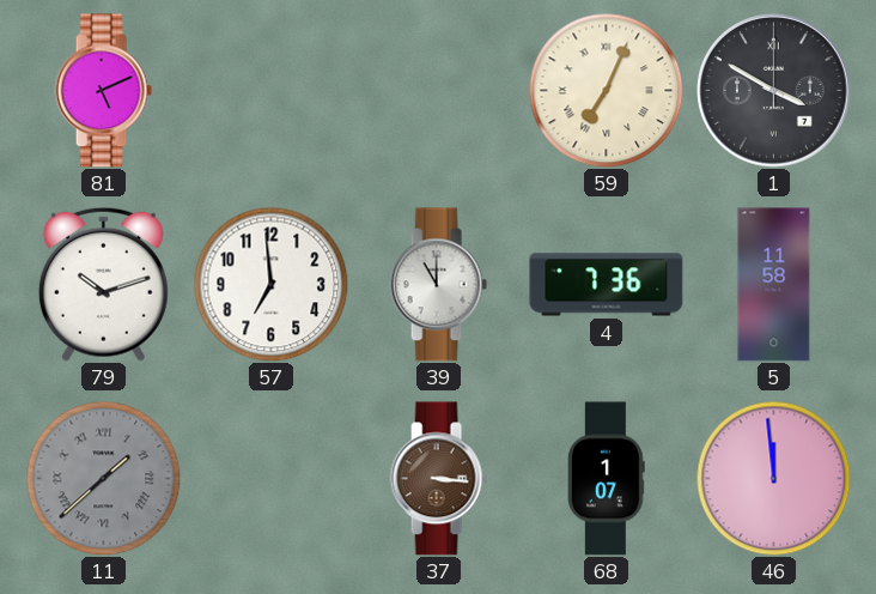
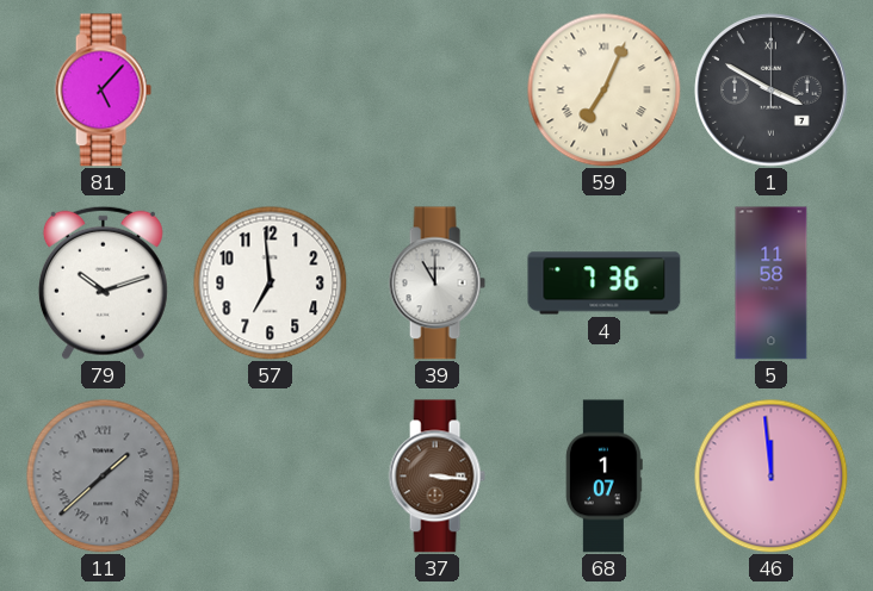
81: 5:11 -> 5:07
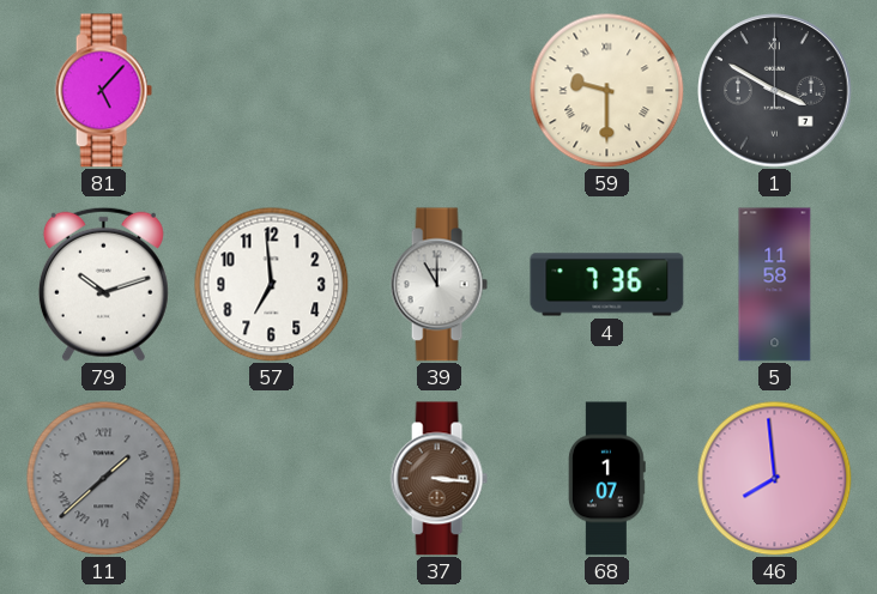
59: 7:04 -> 9:30
46: 11:59 -> 7:59
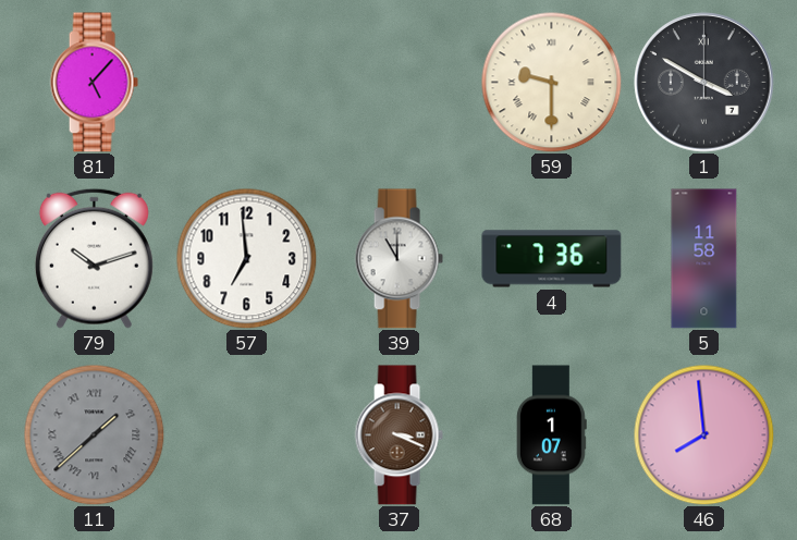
37: 3:16 -> 3:19
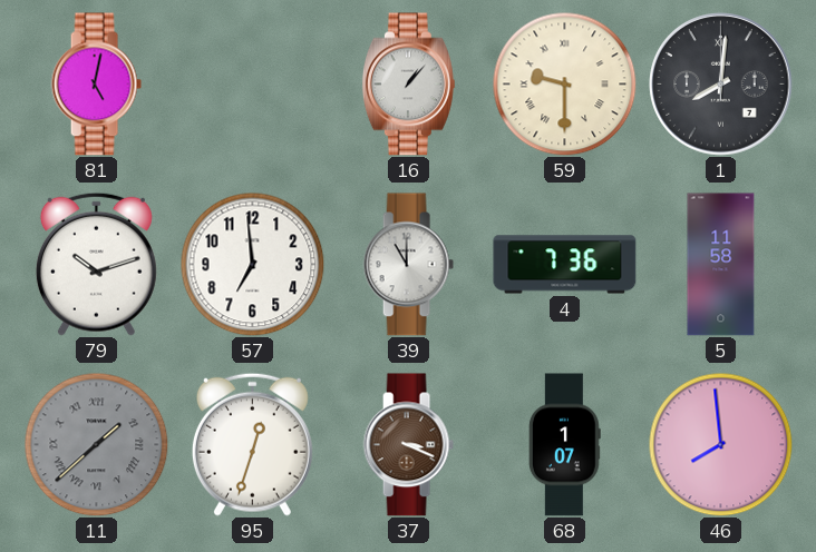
81: 5:07 -> 5:02
16: none -> 1:07
1: 3:50 -> 8:01
95: none -> 12:33
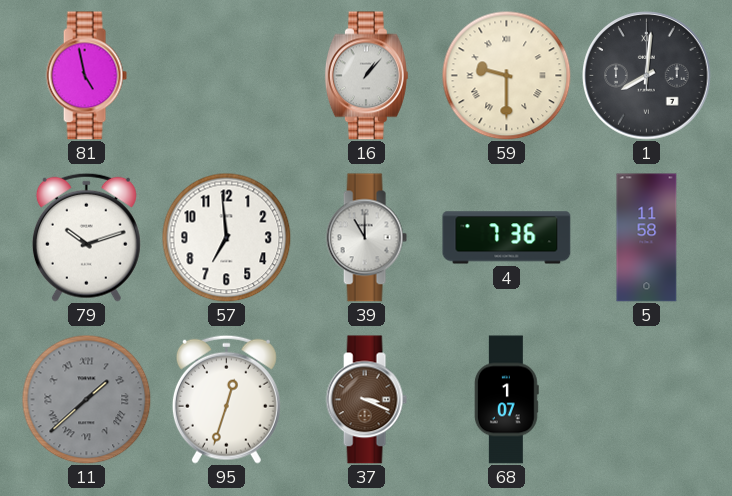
81: 5:02 -> 4:58
46: 7:59 -> none
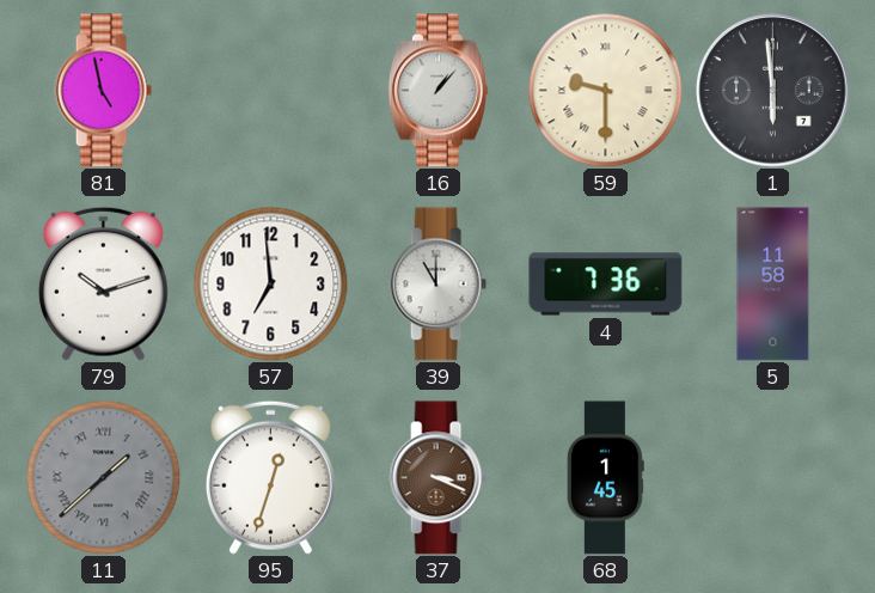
1: 8:01 -> 5:59
68: 1:07 -> 1:45
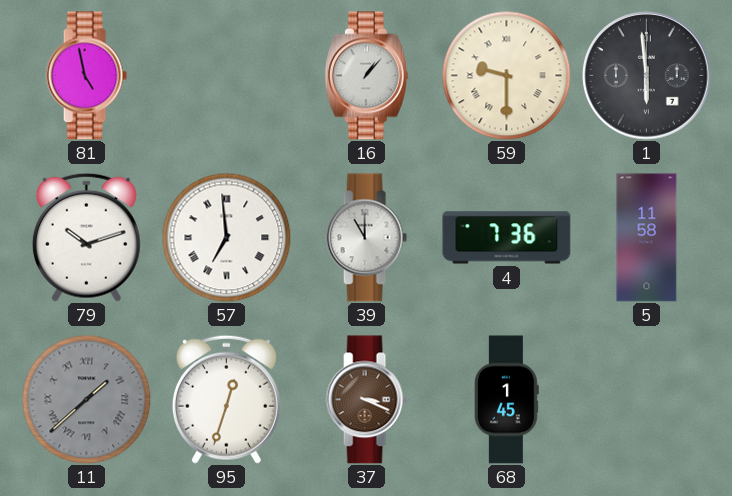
57 numerals: Arabic -> Roman
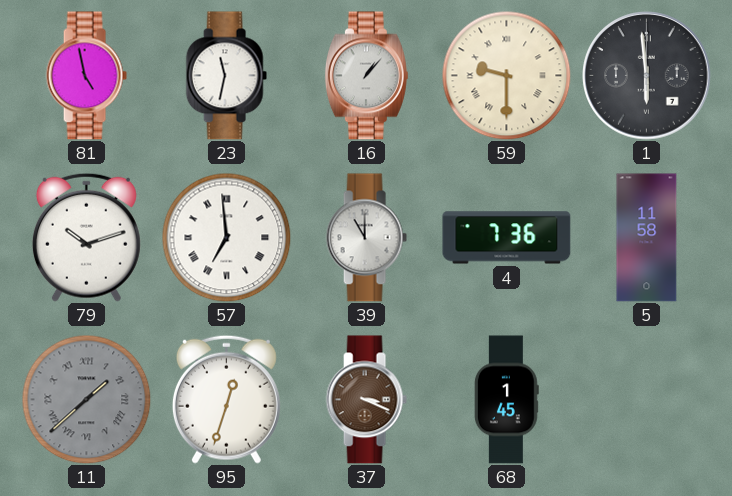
23: none -> 11:32
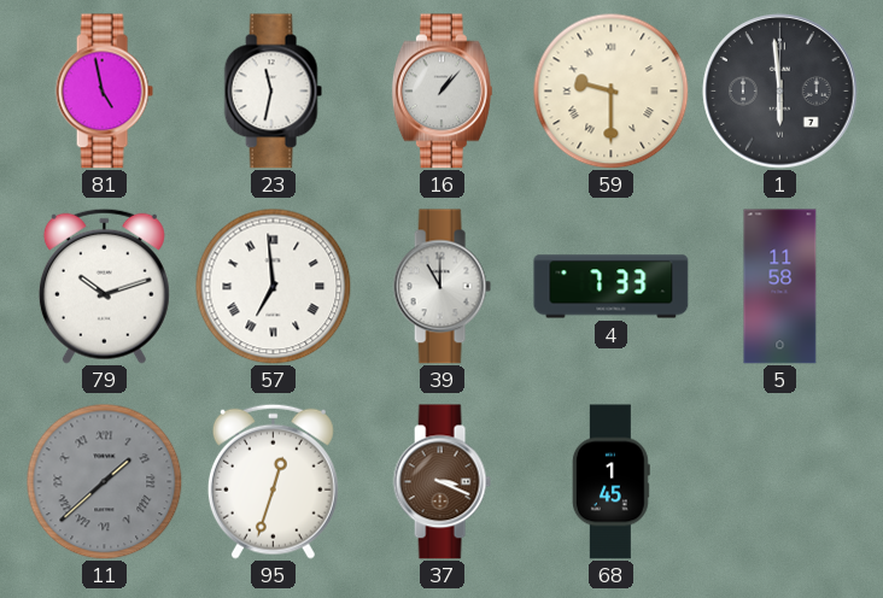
4: 7:36 -> 7:33
